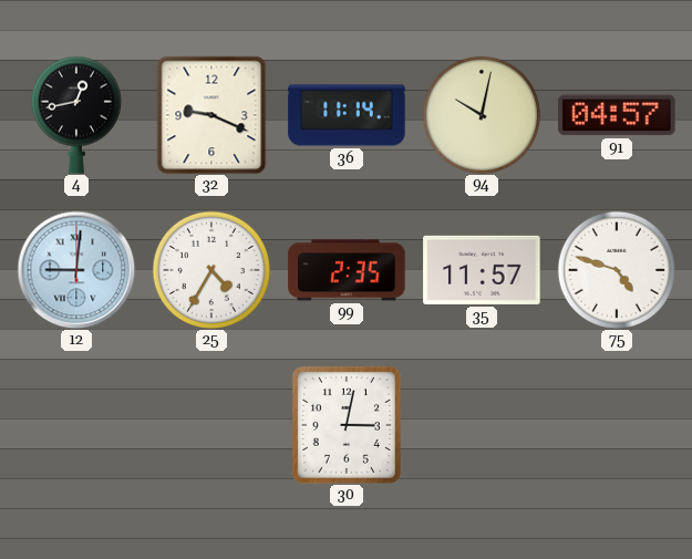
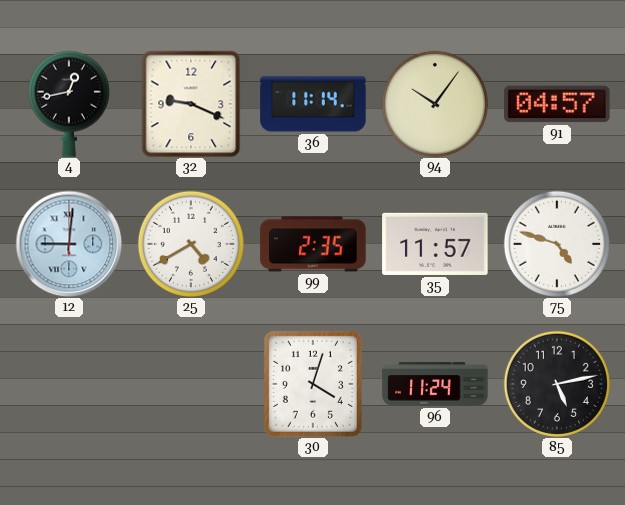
94: 10:02 -> 10:06
25: 4:35 -> 4:40
30: 3:02 -> 4:03
96: none -> 11:24
85: none -> 5:13
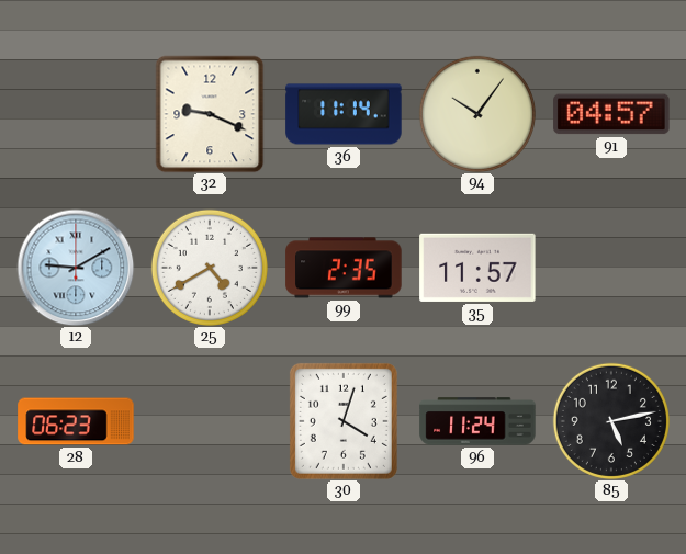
4: 12:43 -> none
12: 9:01 -> 9:10
75: 4:48 -> none
28: none -> 06:23
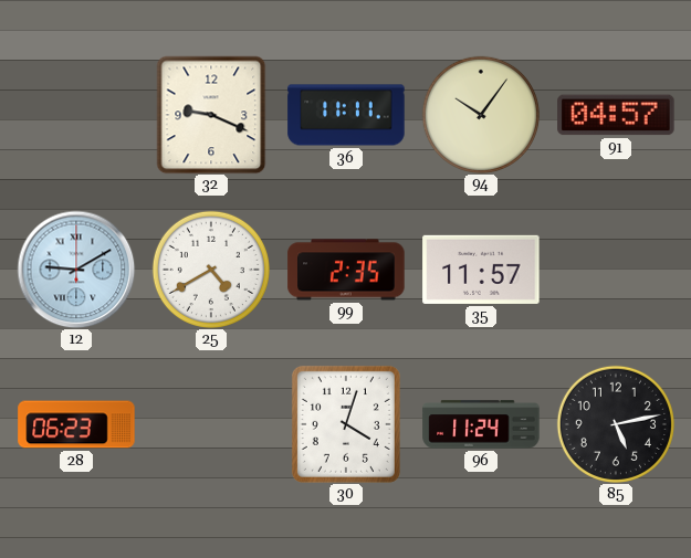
36: 11:14 -> 11:11
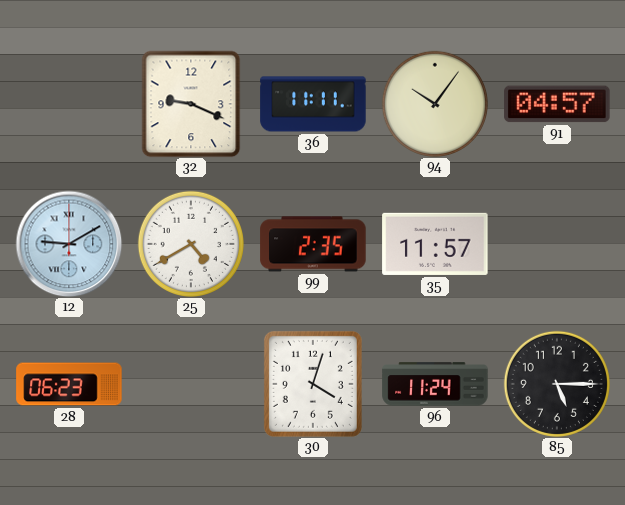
85: 5:13 -> 5:15
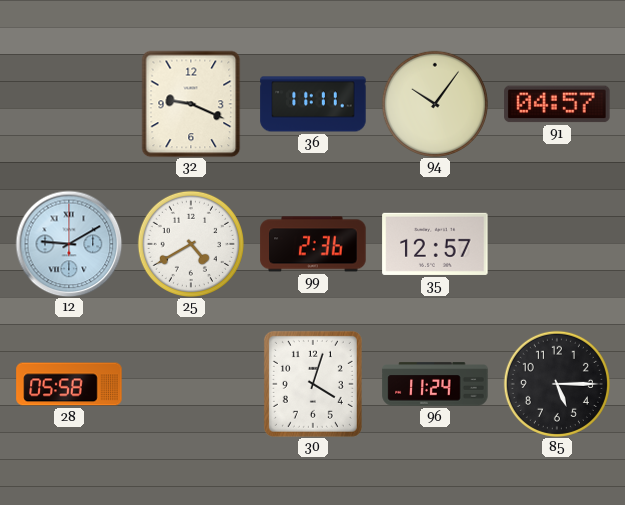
99: 2:35 -> 2:36
35: 11:57 -> 12:57
28: 06:23 -> 05:58
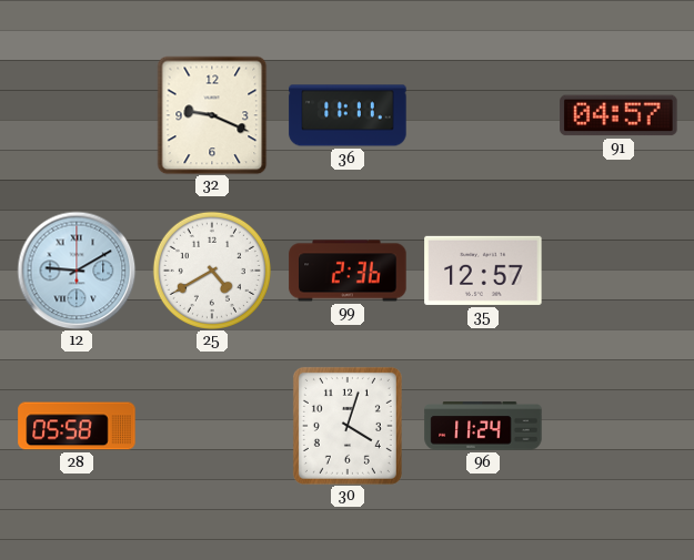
94: 10:06 -> none
85: 5:15 -> none
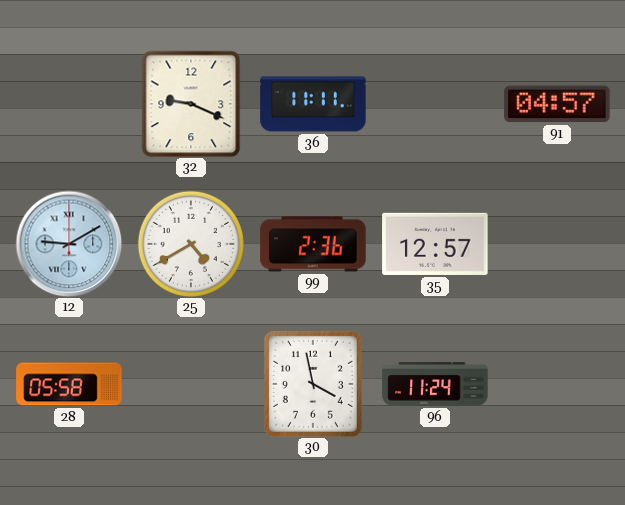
30: 4:03 -> 3:58
